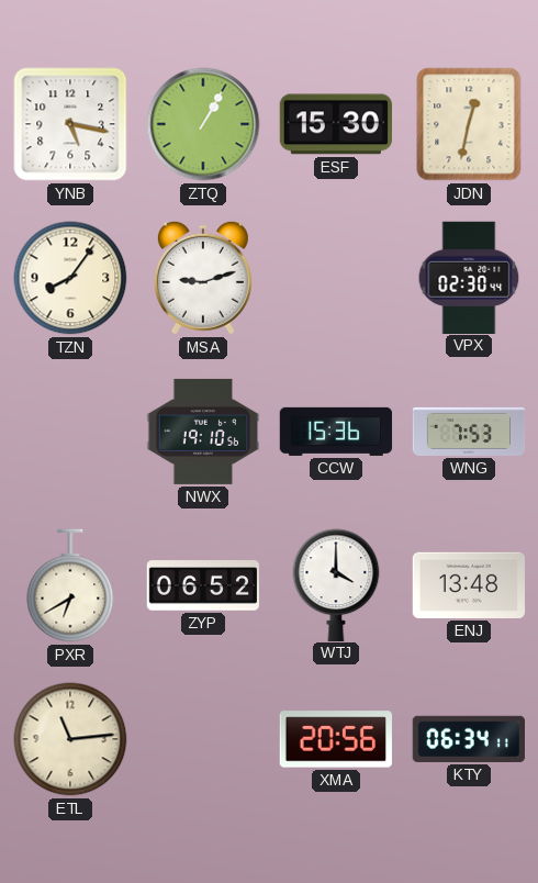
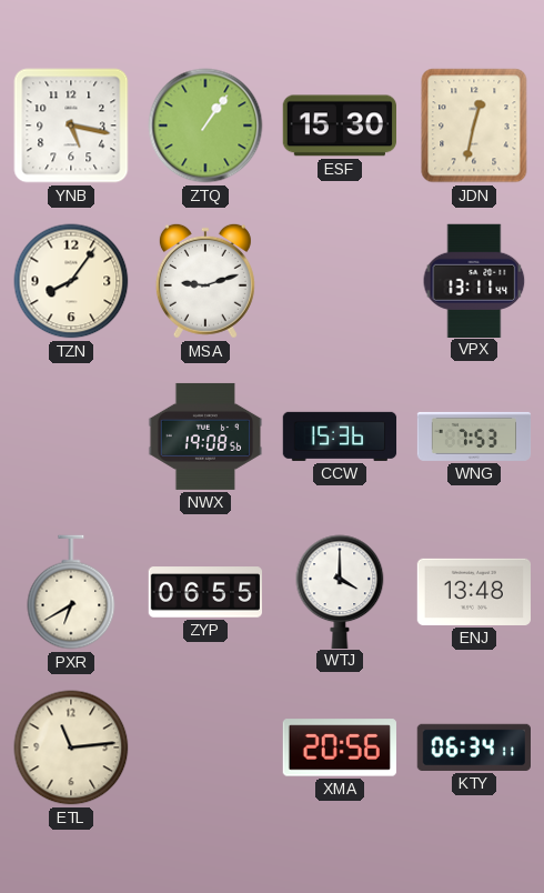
ZTQ: 1:05 -> 1:06
VPX: 02:30 -> 13:11
NWX: 19:10 -> 19:08
ZYP: 06:52 -> 06:55
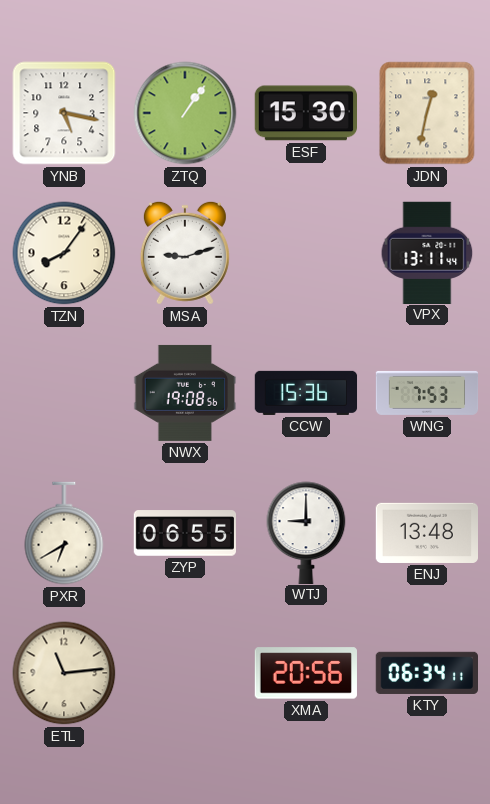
WTJ: 4:00 -> 9:00
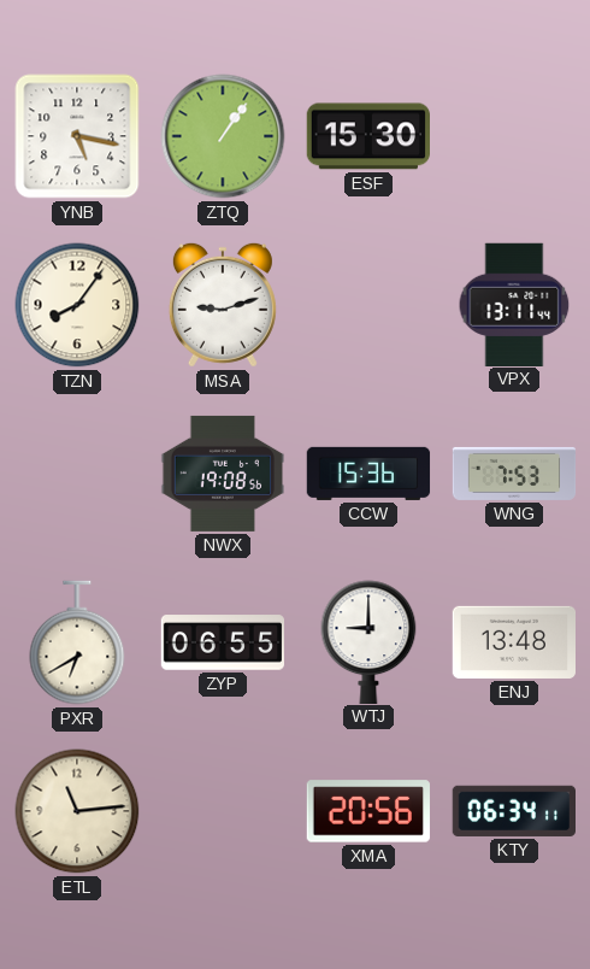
JDN: 12:32 -> none
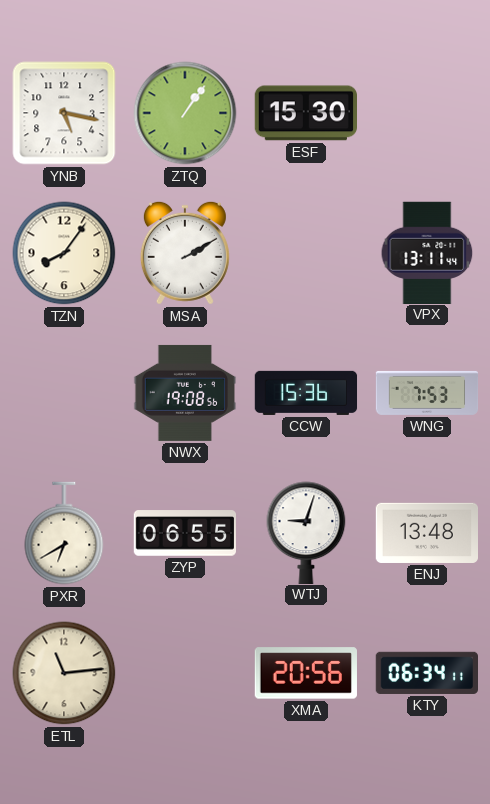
MSA: 9:12 -> 2:10
WTJ: 9:00 -> 9:03
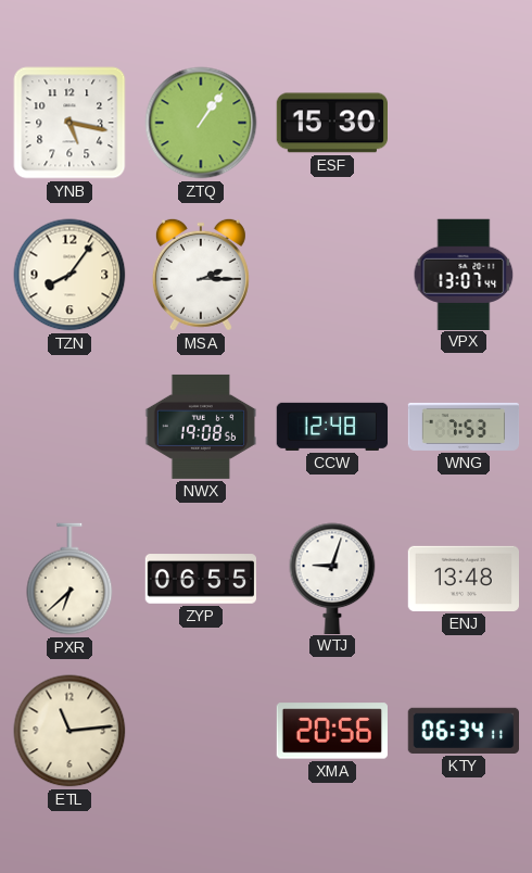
MSA: 2:10 -> 2:15
VPX: 13:11 -> 13:07
CCW: 15:36 -> 12:48
PXR: 6:40 -> 6:38
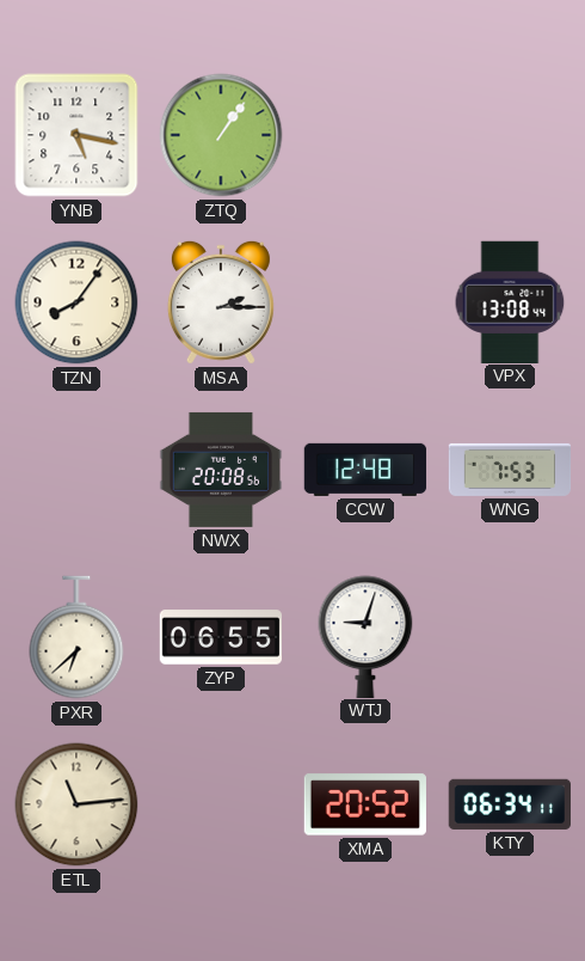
ESF: 15:30 -> none
VPX: 13:07 -> 13:08
NWX: 19:08 -> 20:08
ENJ: 13:48 -> none
XMA: 20:56 -> 20:52
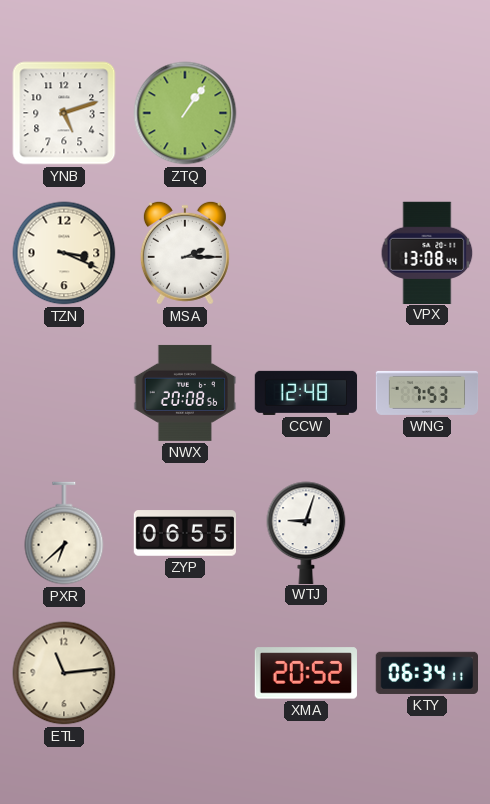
YNB: 5:17 -> 5:12
TZN: 8:06 -> 3:19
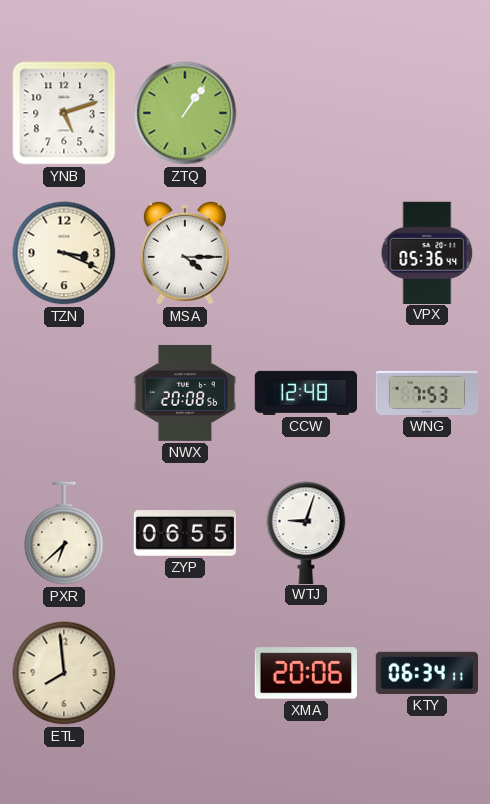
MSA: 2:15 -> 4:15
VPX: 13:08 -> 05:36
ETL: 11:14 -> 7:59
XMA: 20:52 -> 20:06
